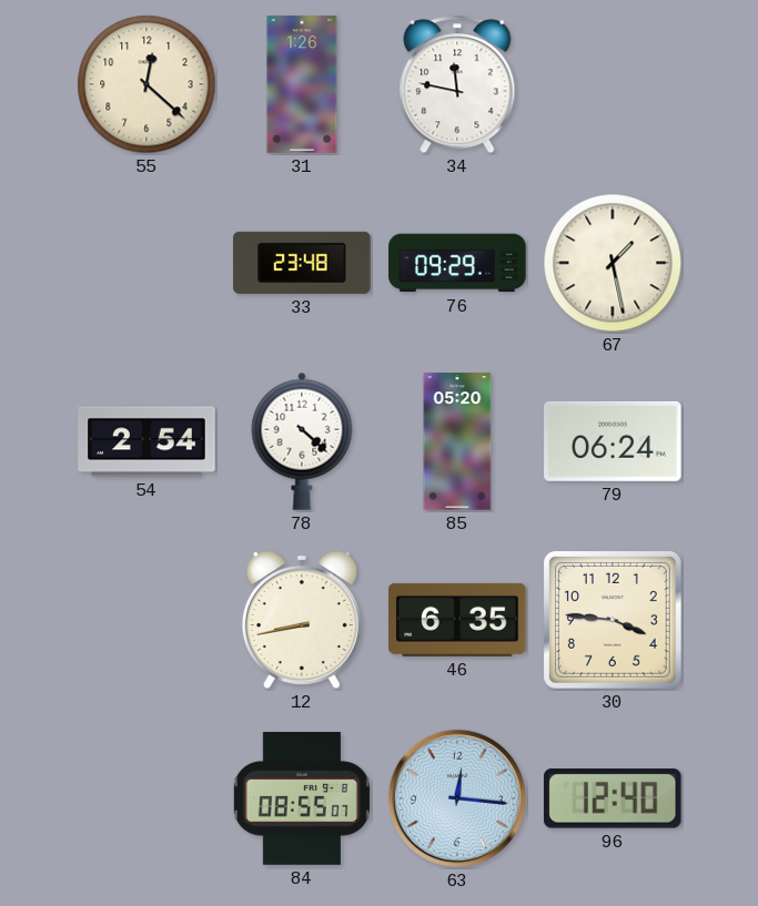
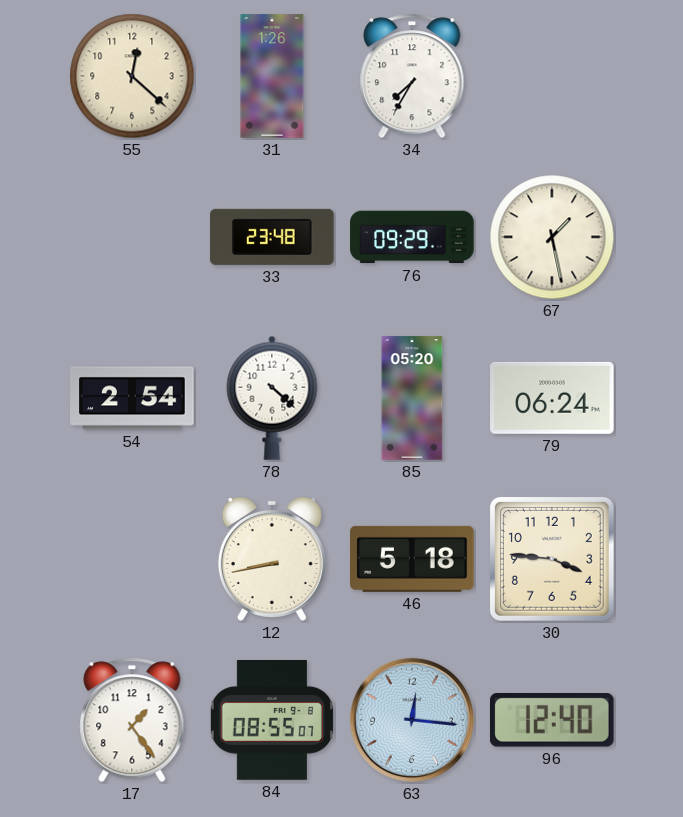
34: 11:47 -> 7:35
46: 6:35 -> 5:18
17: none -> 1:24
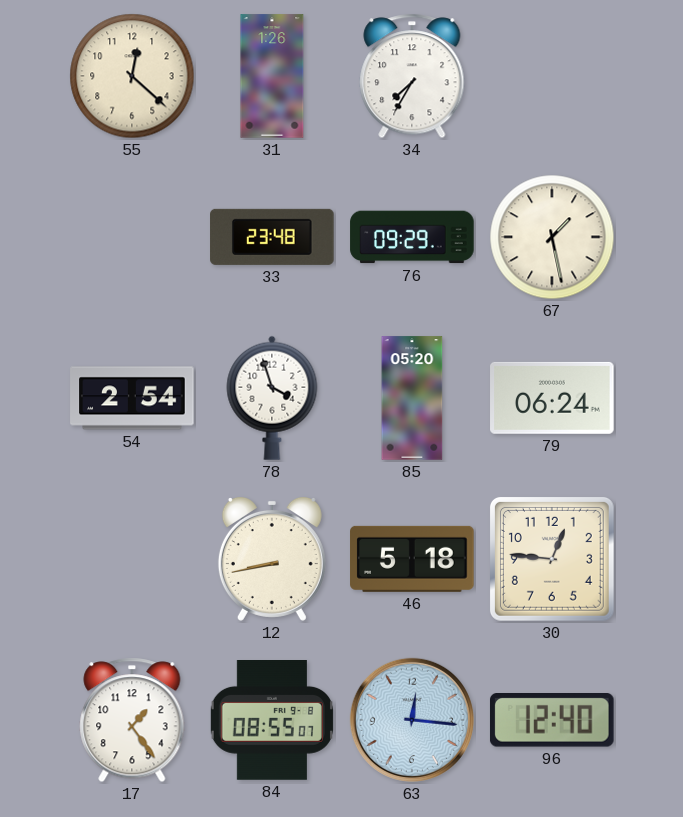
78: 4:22 -> 3:57
30: 3:46 -> 12:46
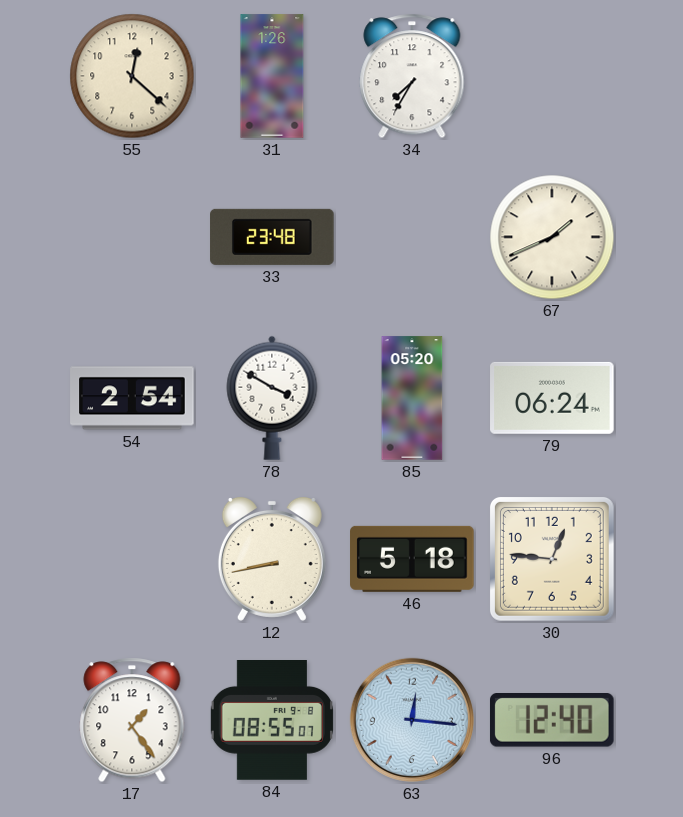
76: 09:29 -> none
67: 1:28 -> 1:41
78: 3:57 -> 3:50
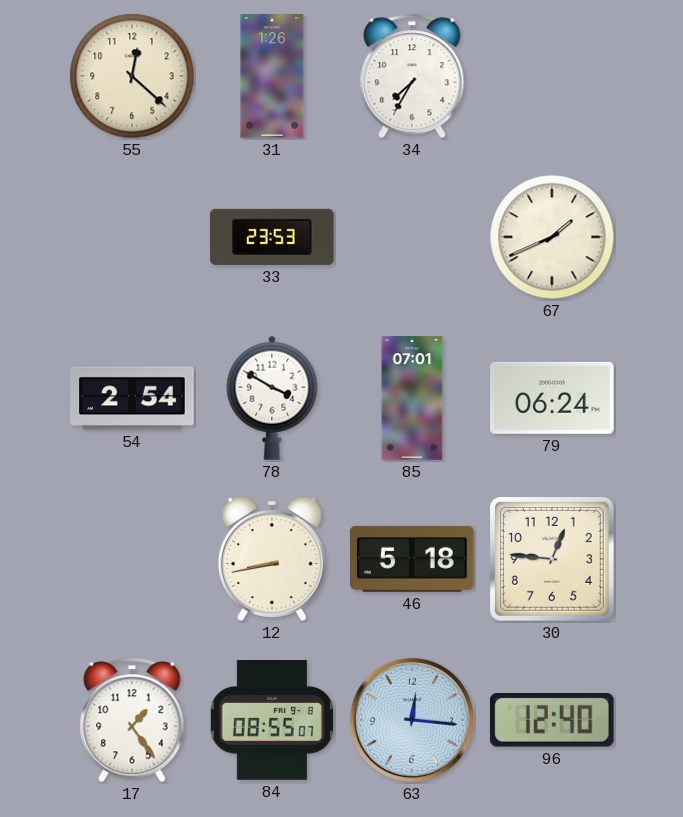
33: 23:48 -> 23:53
85: 05:20 -> 07:01
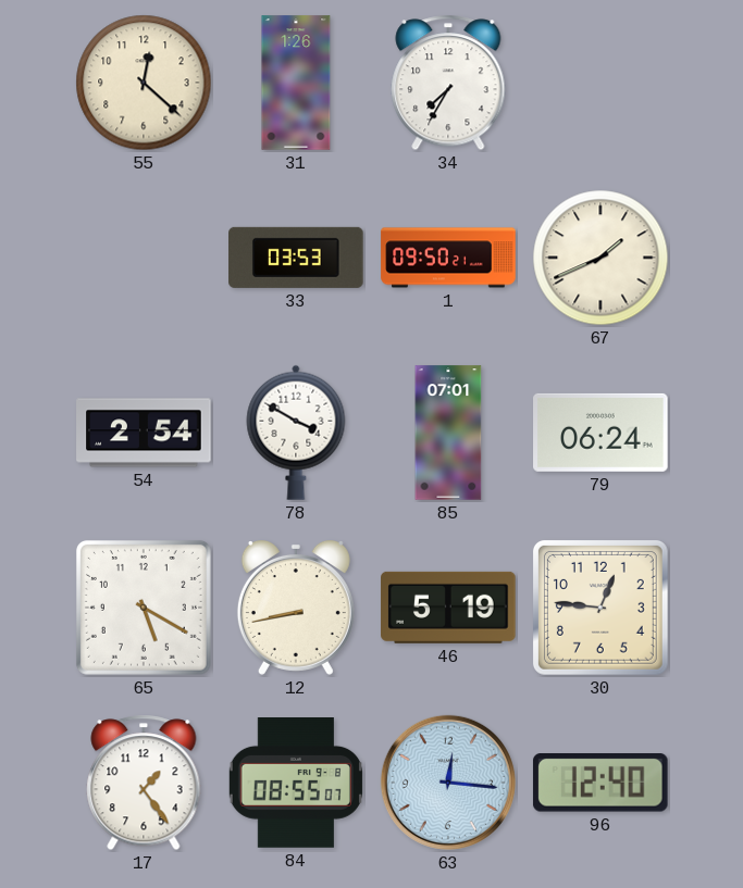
33: 23:53 -> 03:53
1: none -> 09:50
65: none -> 5:20
46: 5:18 -> 5:19
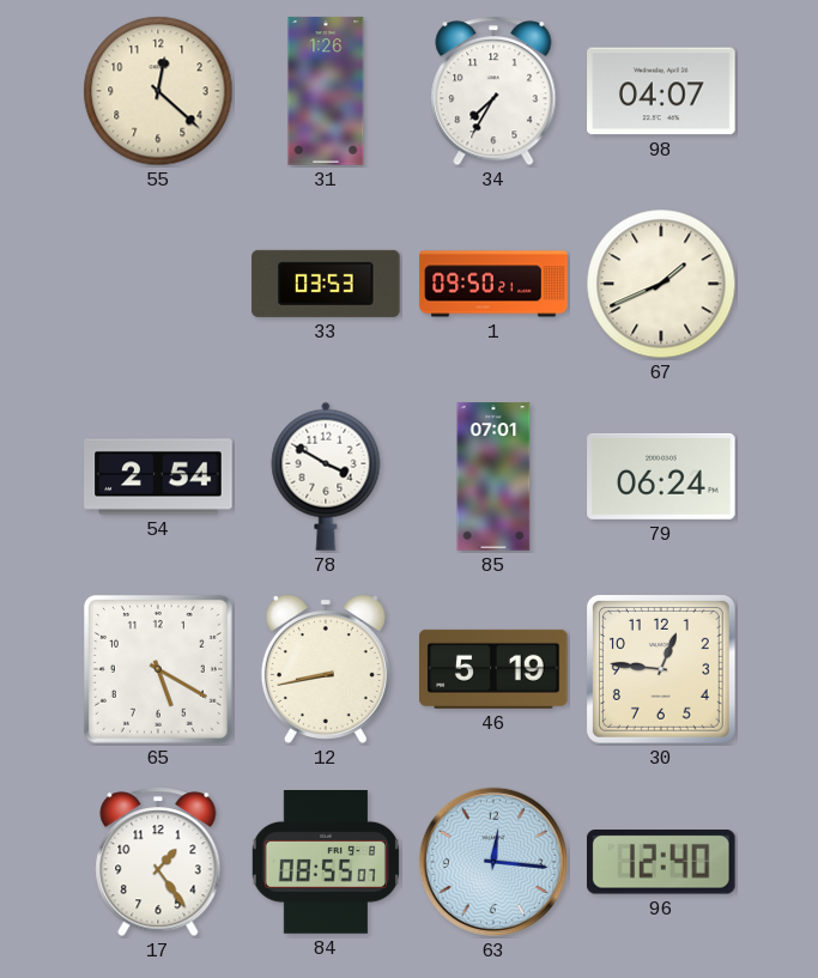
98: none -> 04:07
